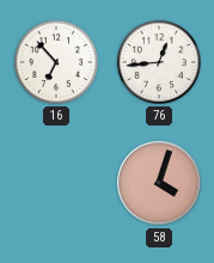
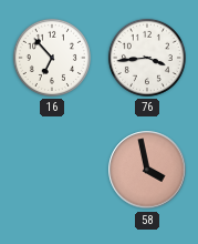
76: 12:44 -> 3:44
58: 4:03 -> 3:58
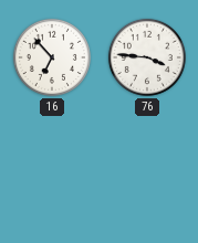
76: 3:44 -> 3:46
58: 3:58 -> none
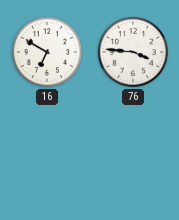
16: 6:53 -> 6:50
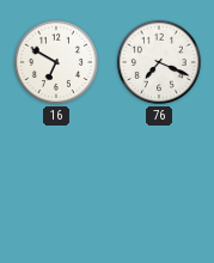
76: 3:46 -> 7:19
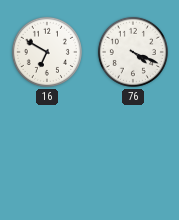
76: 7:19 -> 4:19
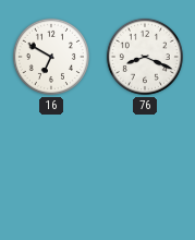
76: 4:19 -> 8:19
